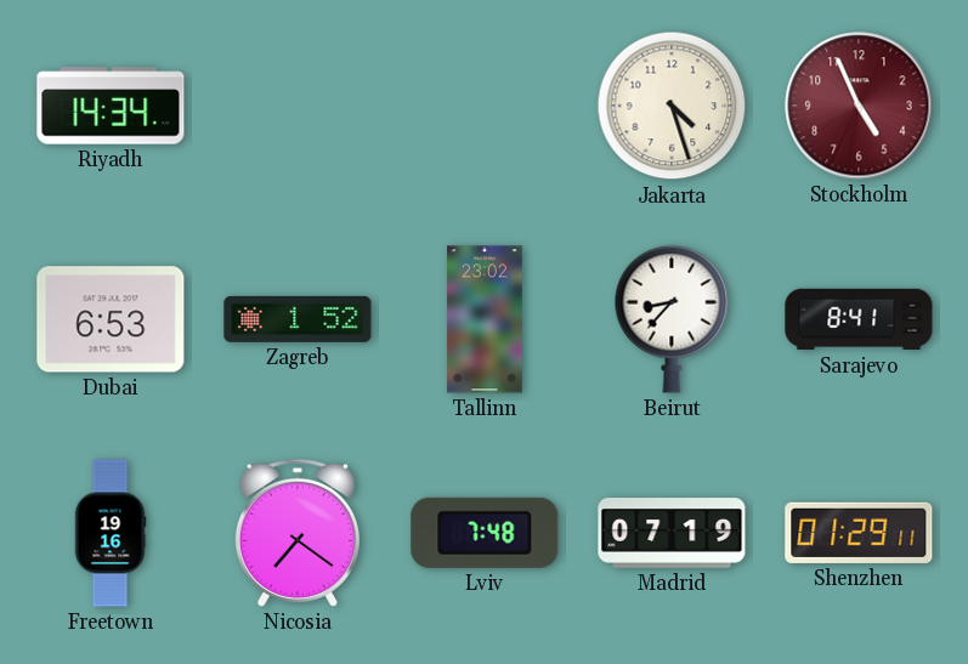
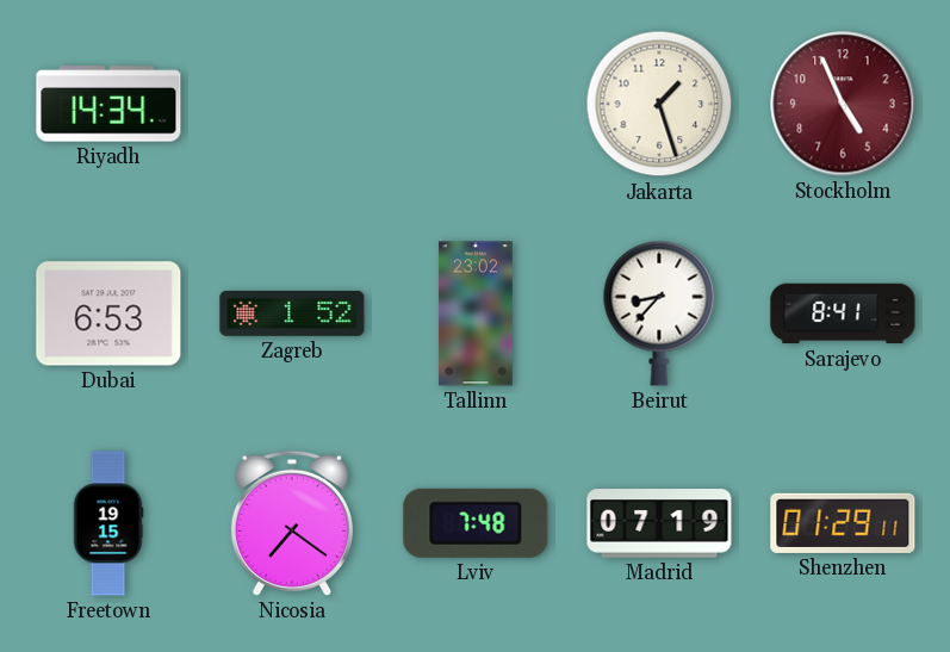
Jakarta: 4:27 -> 1:27
Freetown: 19:16 -> 19:15
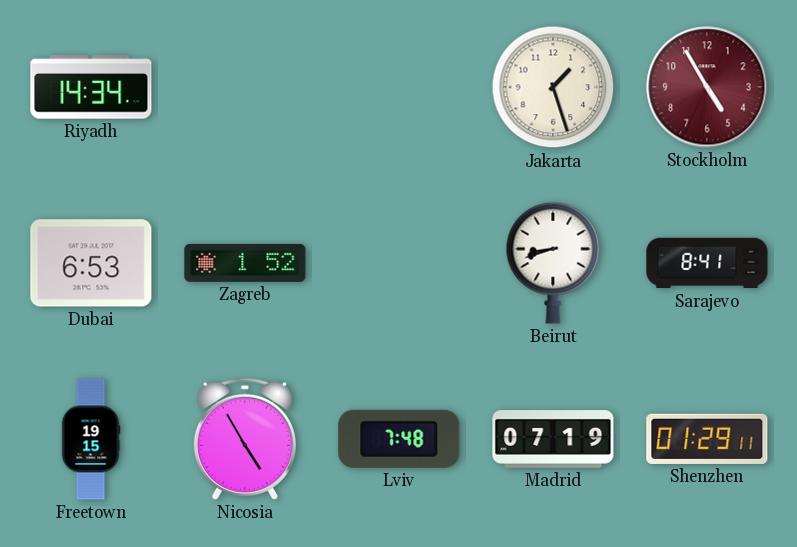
Stockholm: 4:56 -> 4:55
Tallinn: 23:02 -> none
Beirut: 8:37 -> 8:42
Nicosia: 7:21 -> 4:55
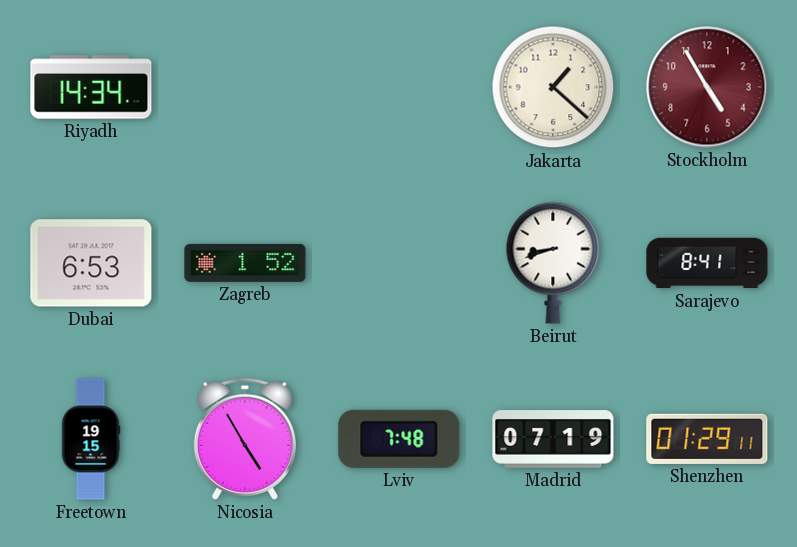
Jakarta: 1:27 -> 1:22
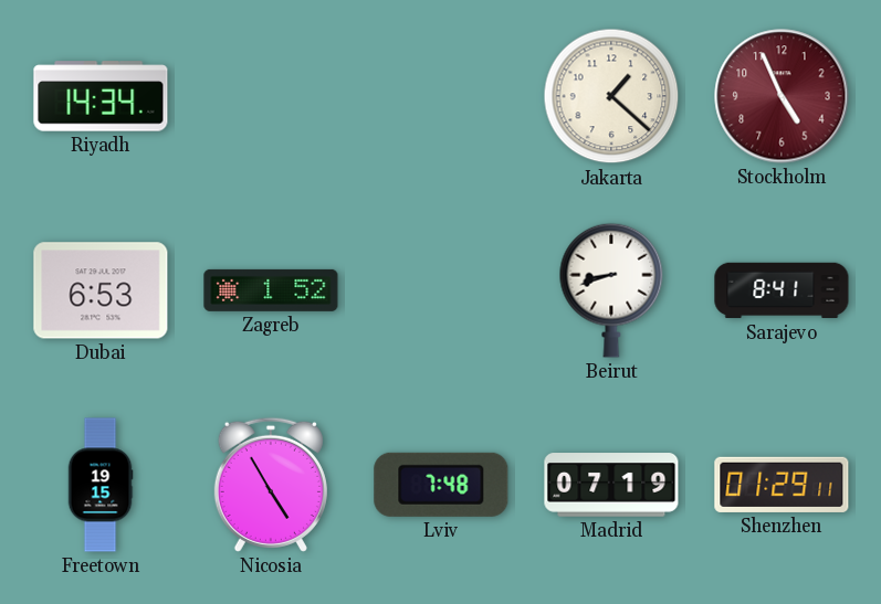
Stockholm: 4:55 -> 4:56
